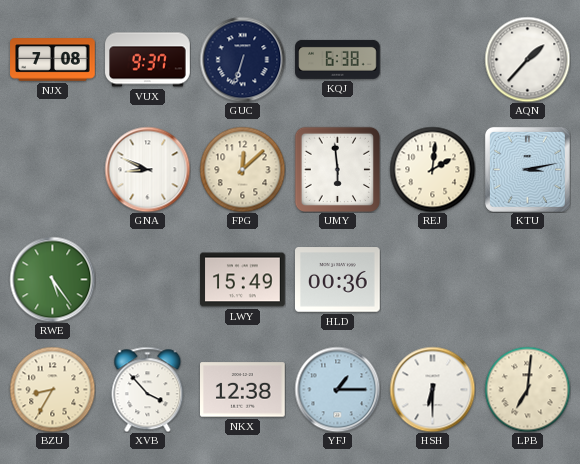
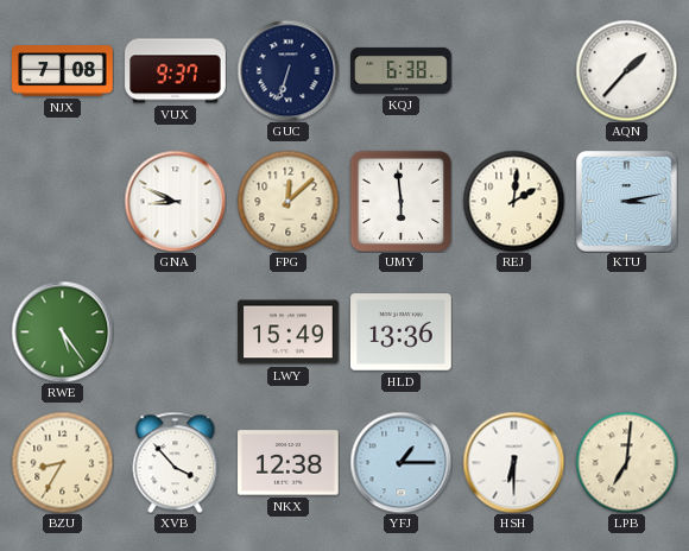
HLD: 00:36 -> 13:36
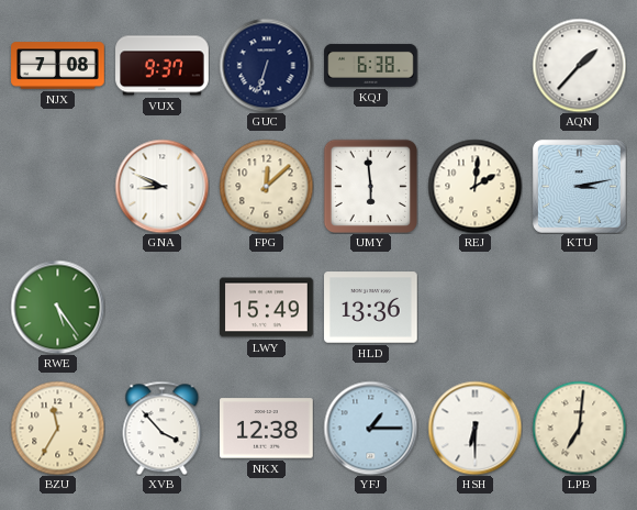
BZU: 8:35 -> 11:35
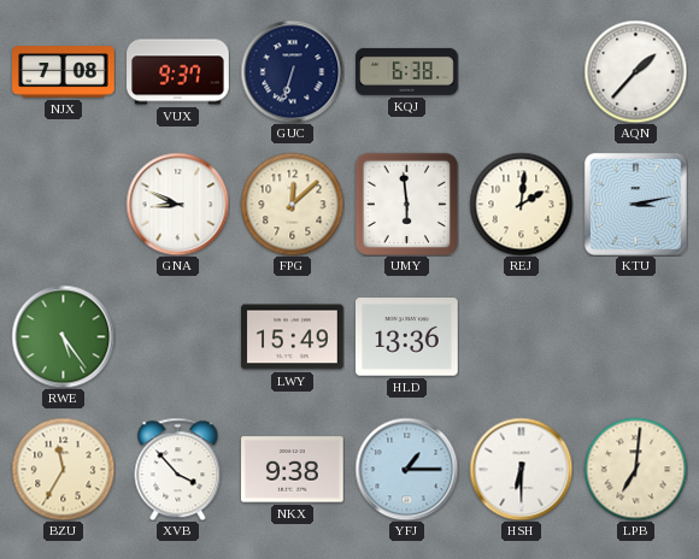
NKX: 12:38 -> 9:38
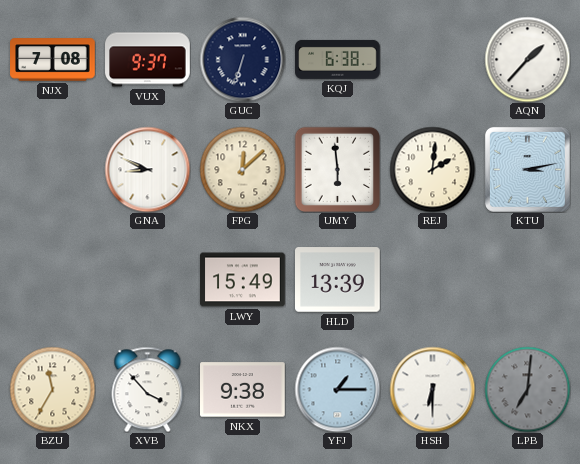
RWE: 5:24 -> none
HLD: 13:36 -> 13:39
LPB dial: cream -> grey
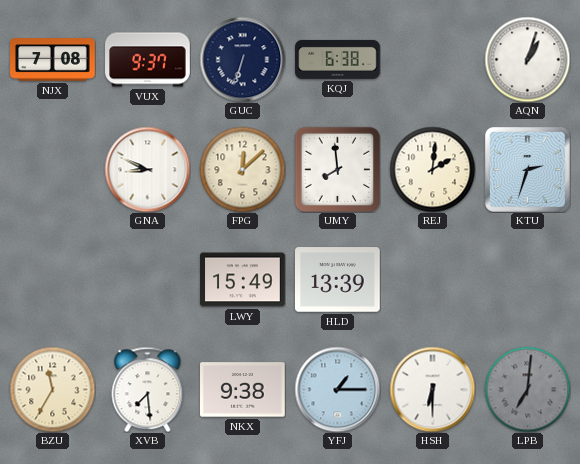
AQN: 1:37 -> 1:03
UMY: 5:59 -> 7:59
KTU: 3:13 -> 2:33
XVB: 3:53 -> 7:29
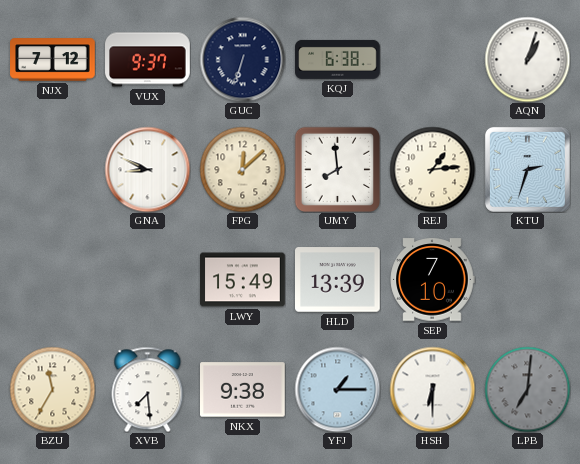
NJX: 7:08 -> 7:12
REJ: 2:01 -> 1:14
SEP: none -> 7:10
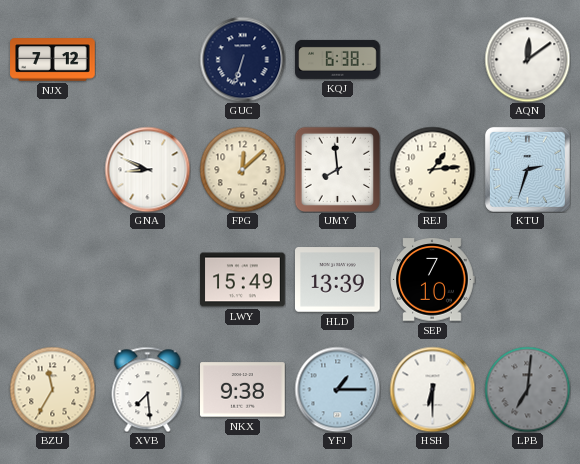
VUX: 9:37 -> none
AQN: 1:03 -> 12:09
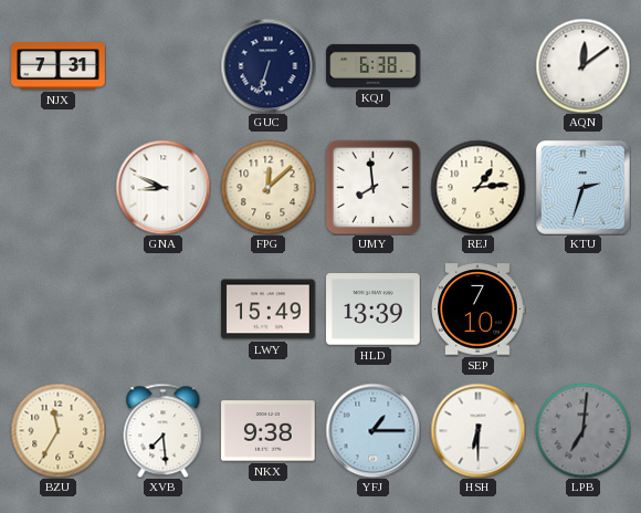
NJX: 7:12 -> 7:31
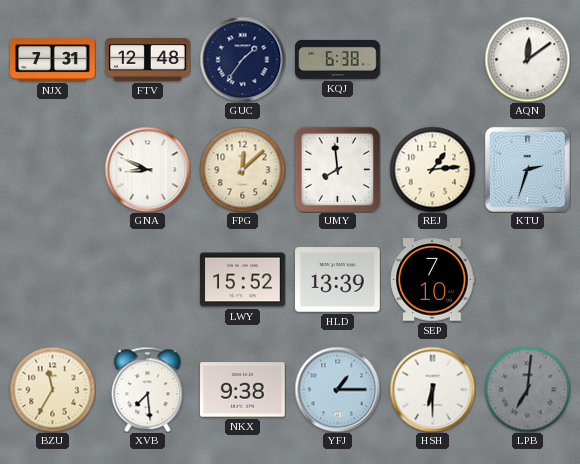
FTV: none -> 12:48
GUC: 6:33 -> 1:36
LWY: 15:49 -> 15:52
